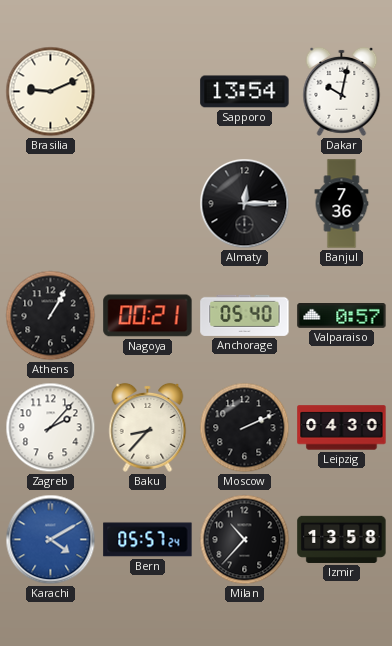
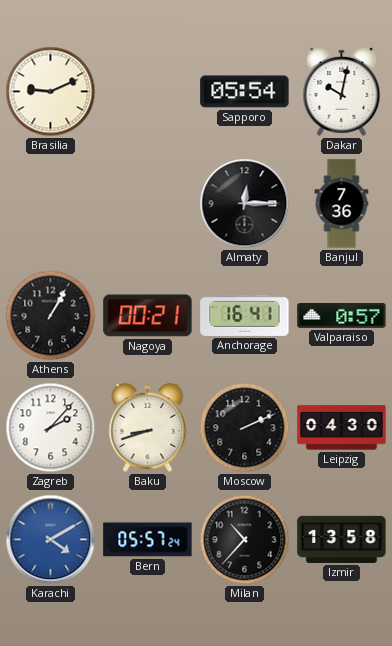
Sapporo: 13:54 -> 05:54
Anchorage: 05:40 -> 16:41
Baku: 8:37 -> 8:42
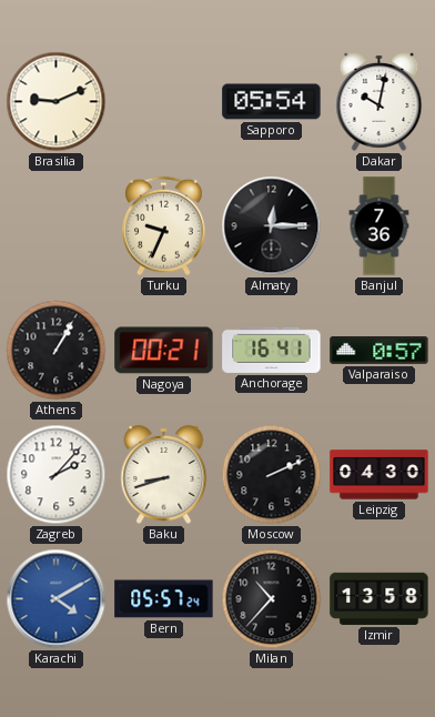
Turku: none -> 9:34
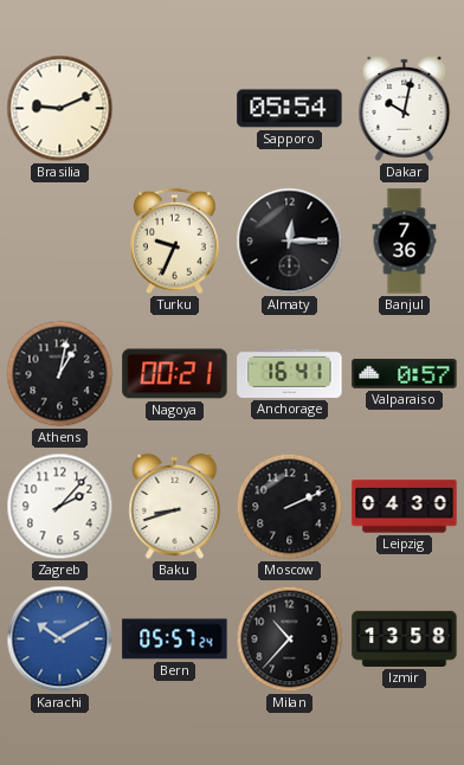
Athens: 1:05 -> 1:02
Karachi: 4:10 -> 10:10
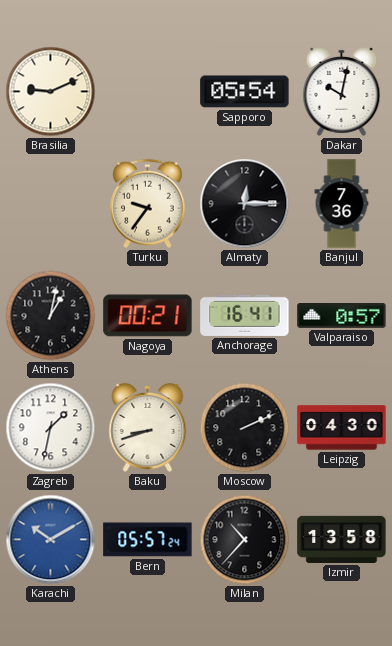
Turku: 9:34 -> 9:36
Zagreb: 2:07 -> 1:32
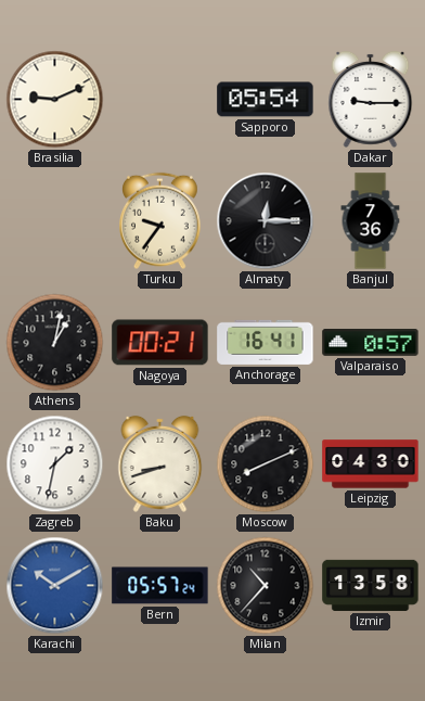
Dakar: 10:02 -> 9:15
Moscow: 2:11 -> 8:11
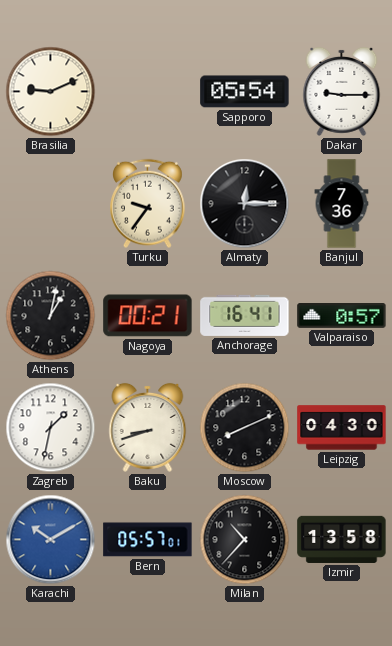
Bern: 05:57:24 -> 05:57:01
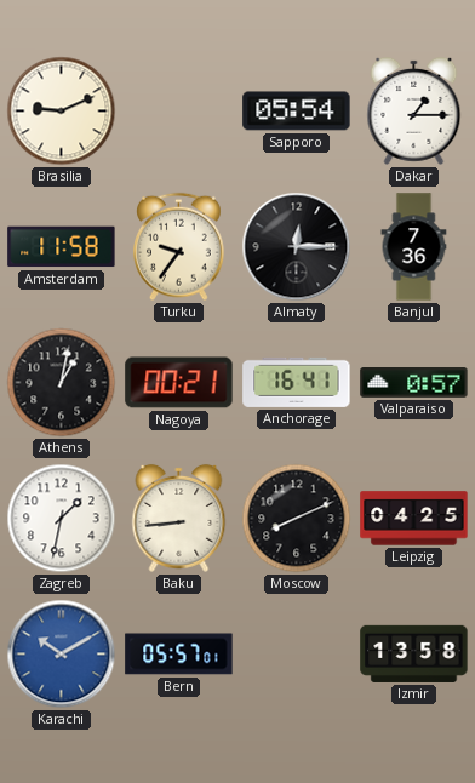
Dakar: 9:15 -> 1:15
Amsterdam: none -> 11:58
Baku: 8:42 -> 8:44
Leipzig: 04:30 -> 04:25
Milan: 10:37 -> none
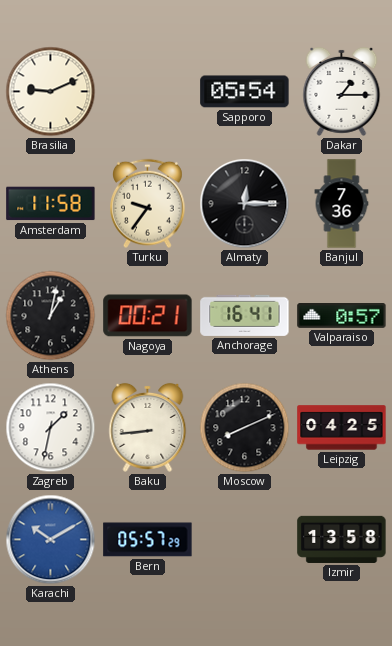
Bern: 05:57:01 -> 05:57:29
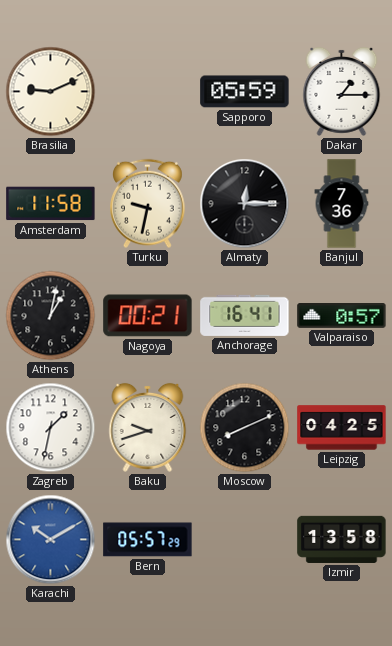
Sapporo: 05:54 -> 05:59
Turku: 9:36 -> 9:32
Baku: 8:44 -> 9:42
